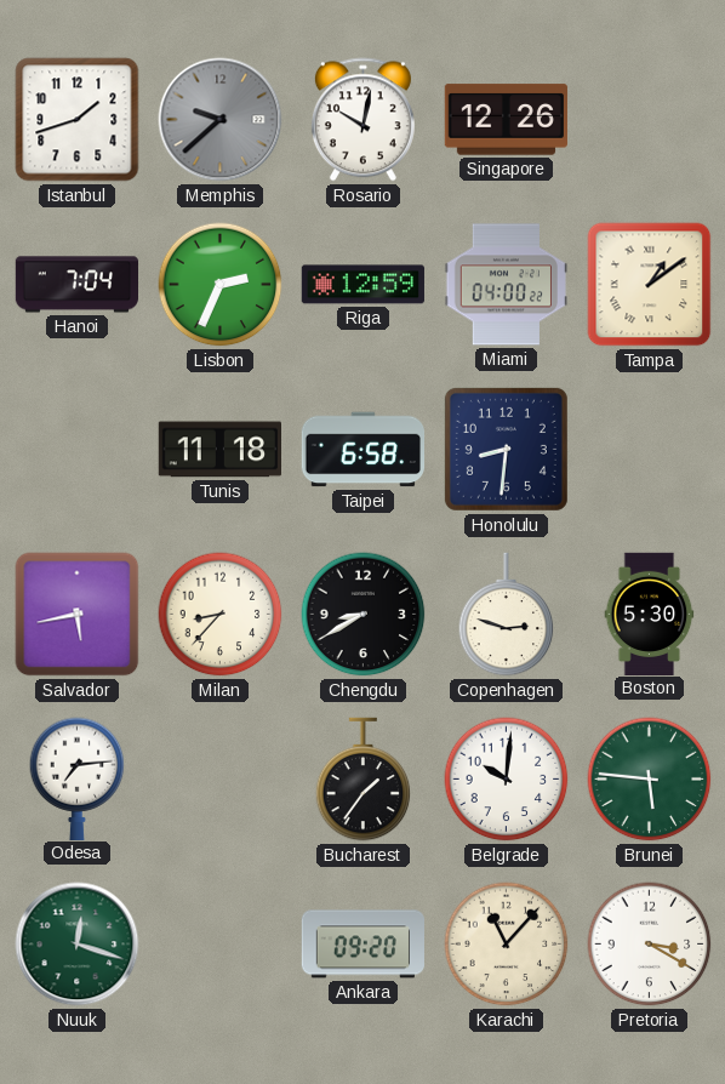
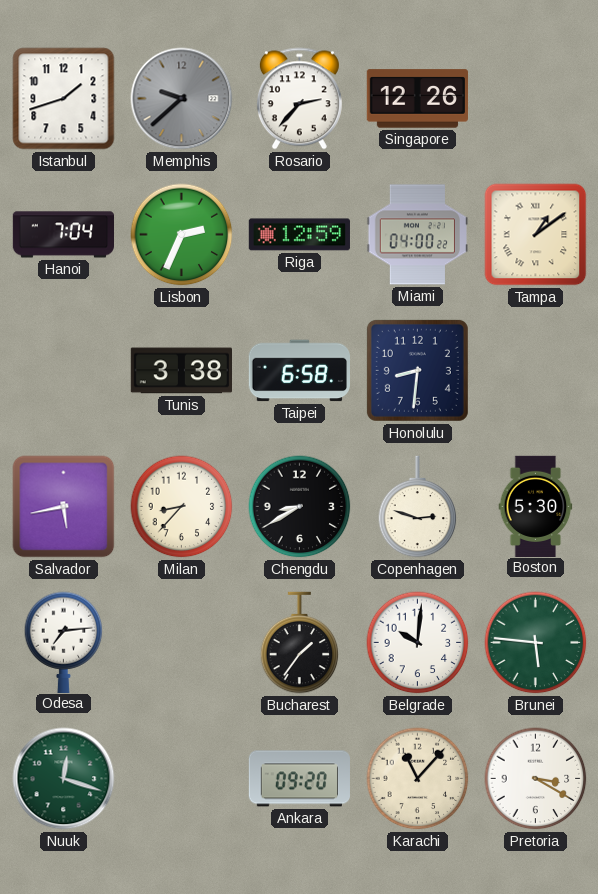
Rosario: 10:02 -> 2:37
Tunis: 11:18 -> 3:38
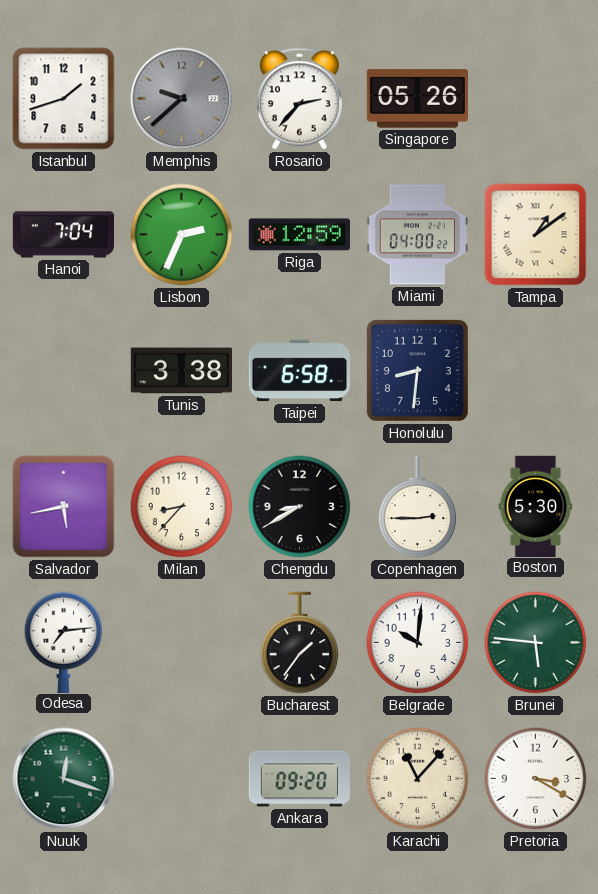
Singapore: 12:26 -> 05:26
Copenhagen: 2:48 -> 2:45
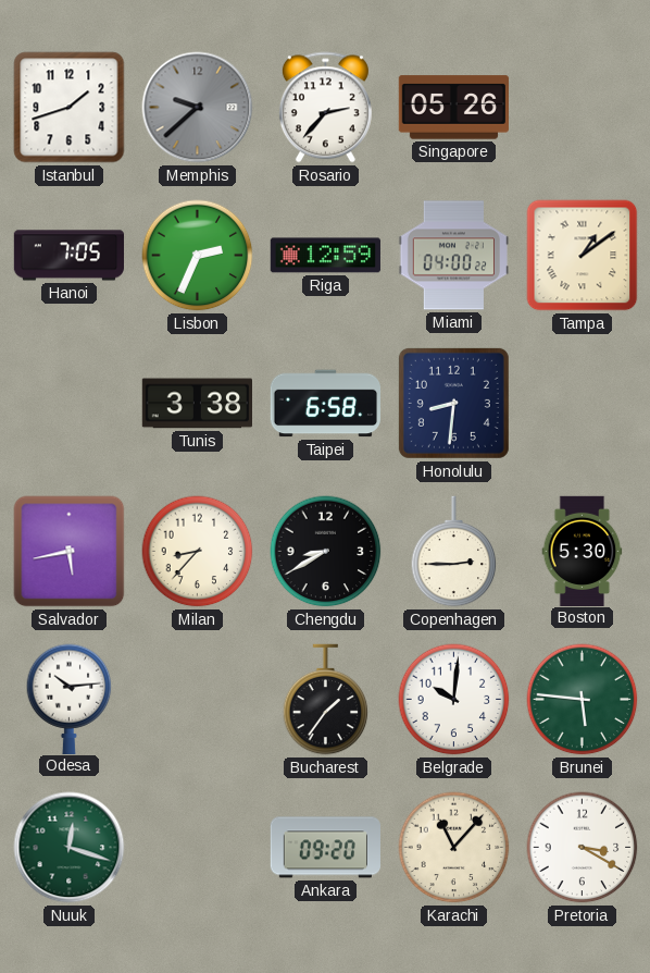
Hanoi: 7:04 -> 7:05
Odesa: 7:14 -> 10:14
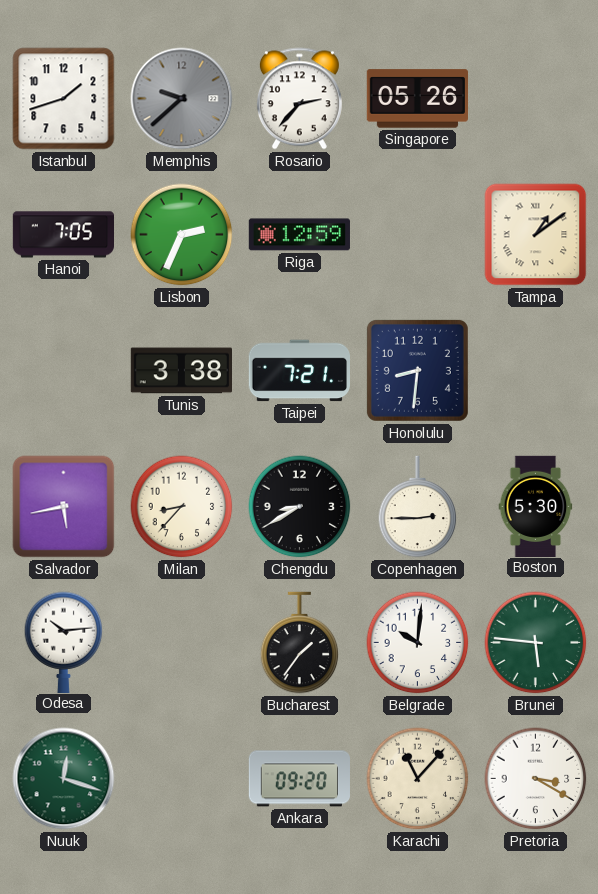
Miami: 04:00 -> none
Taipei: 6:58 -> 7:21
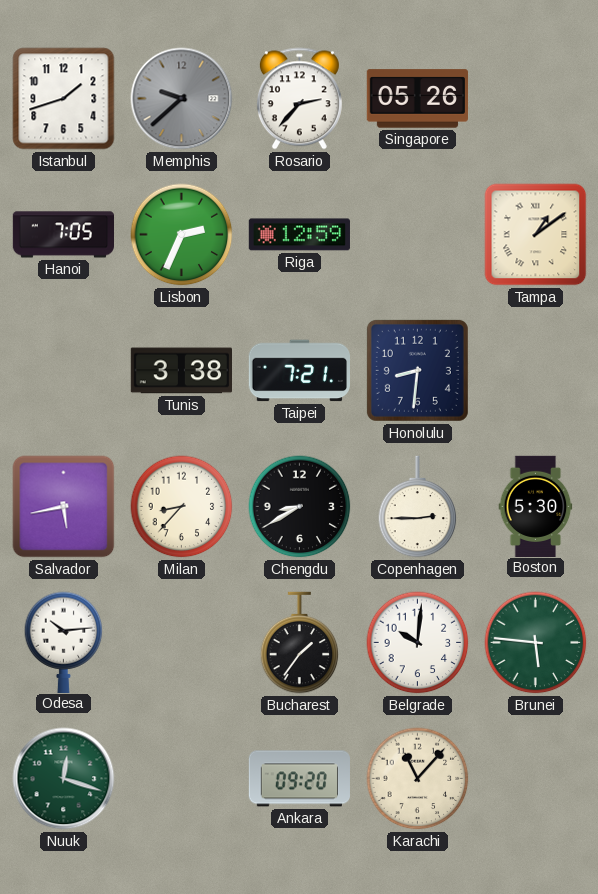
Pretoria: 3:20 -> none
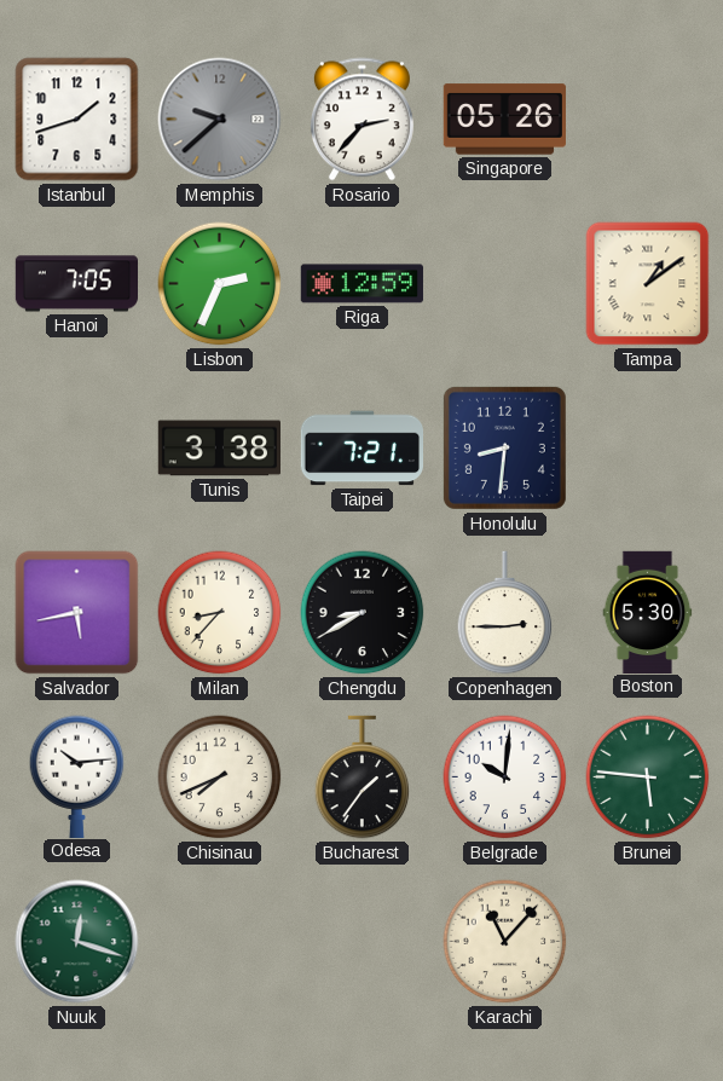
Chisinau: none -> 7:41
Ankara: 09:20 -> none
